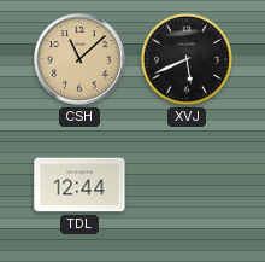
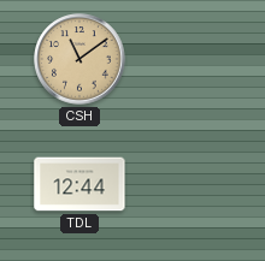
CSH: 11:08 -> 11:09
XVJ: 5:41 -> none
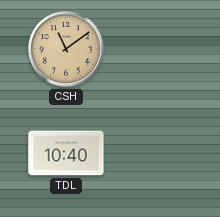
TDL: 12:44 -> 10:40
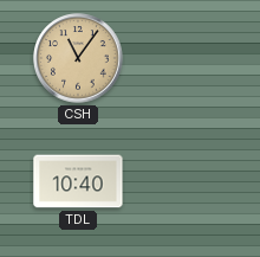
CSH: 11:09 -> 11:06
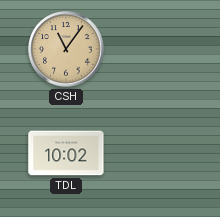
TDL: 10:40 -> 10:02
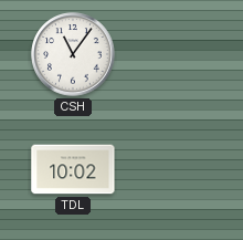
CSH dial: champagne -> white
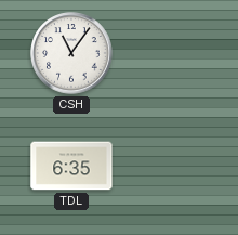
TDL: 10:02 -> 6:35
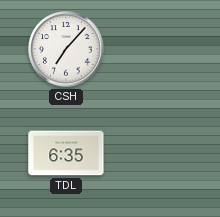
CSH: 11:06 -> 7:07
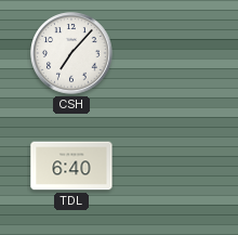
TDL: 6:35 -> 6:40
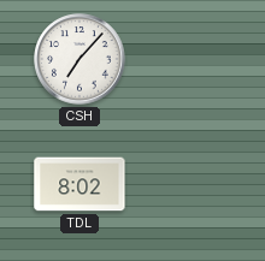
TDL: 6:40 -> 8:02
